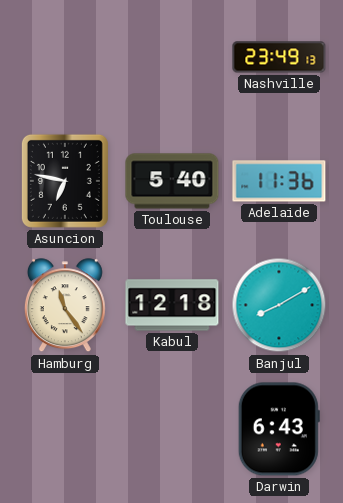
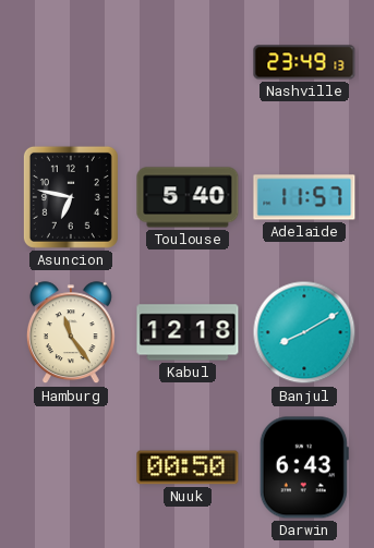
Adelaide: 11:36 -> 11:57
Nuuk: none -> 00:50
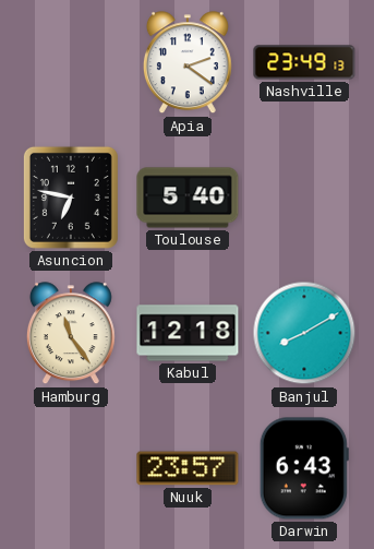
Apia: none -> 2:21
Adelaide: 11:57 -> none
Nuuk: 00:50 -> 23:57
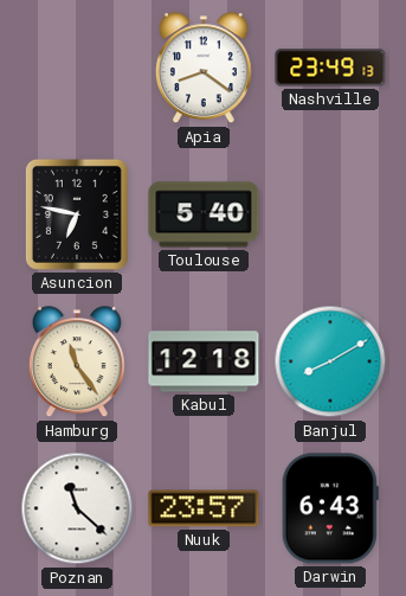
Apia: 2:21 -> 8:21
Poznan: none -> 11:22
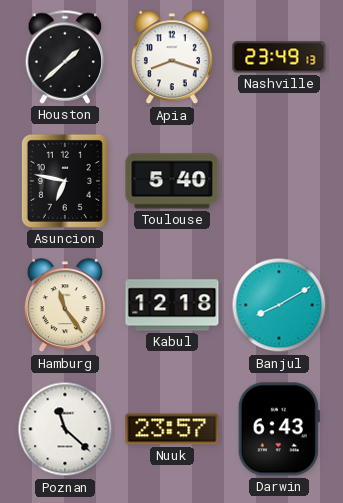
Houston: none -> 1:38
Apia: 8:21 -> 8:18
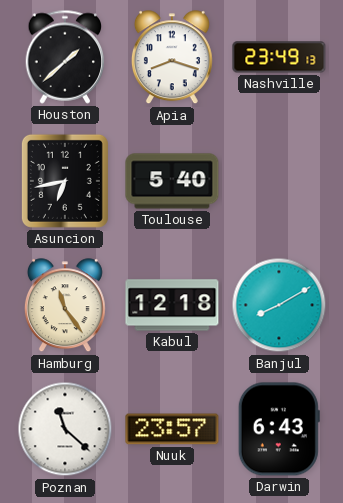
Asuncion: 6:47 -> 6:43
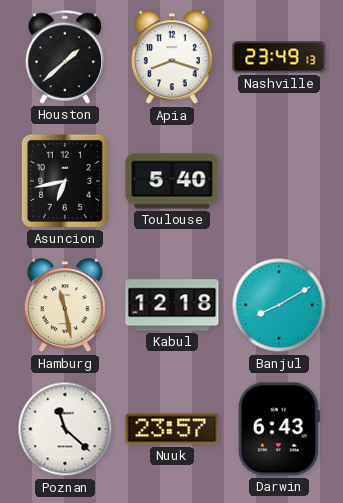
Hamburg: 11:24 -> 11:28
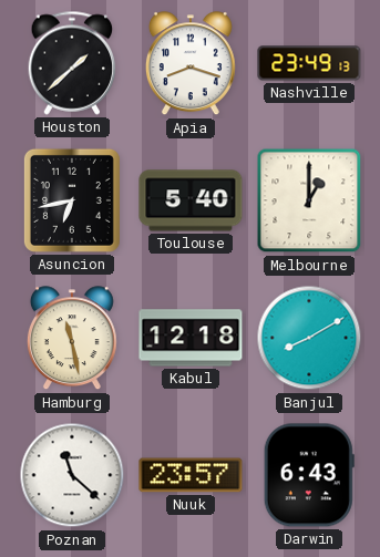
Melbourne: none -> 1:00
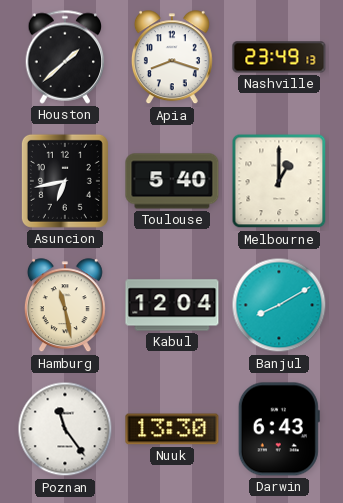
Kabul: 12:18 -> 12:04
Poznan: 11:22 -> 11:24
Nuuk: 23:57 -> 13:30
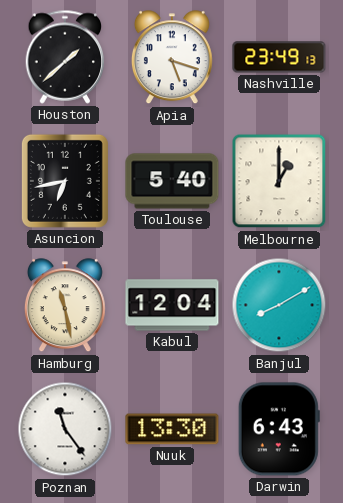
Apia: 8:18 -> 5:18
